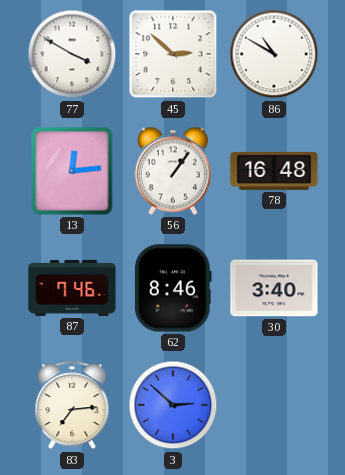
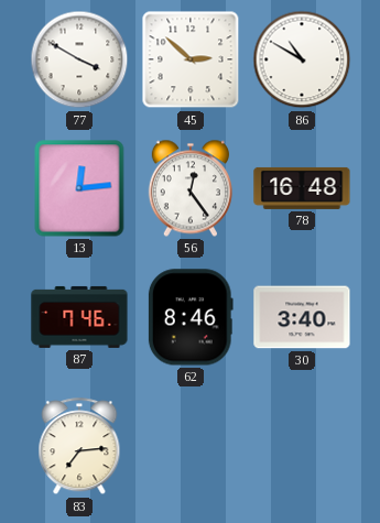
56: 1:06 -> 12:24
3: 2:52 -> none
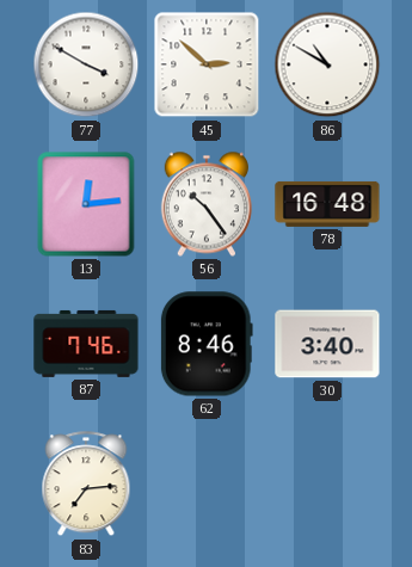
56: 12:24 -> 10:24
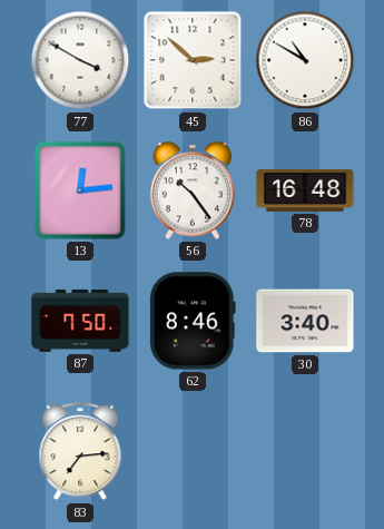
87: 7:46 -> 7:50
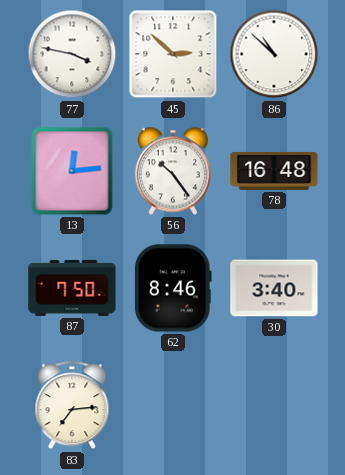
77: 3:50 -> 3:47
86: 10:50 -> 10:52
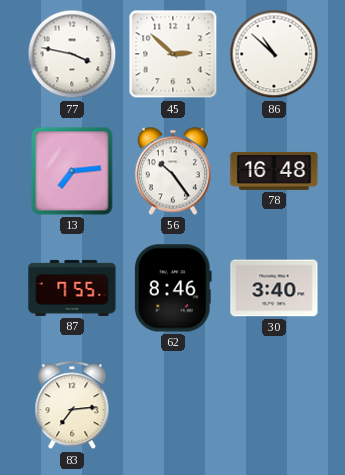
13: 12:14 -> 7:14
87: 7:50 -> 7:55
